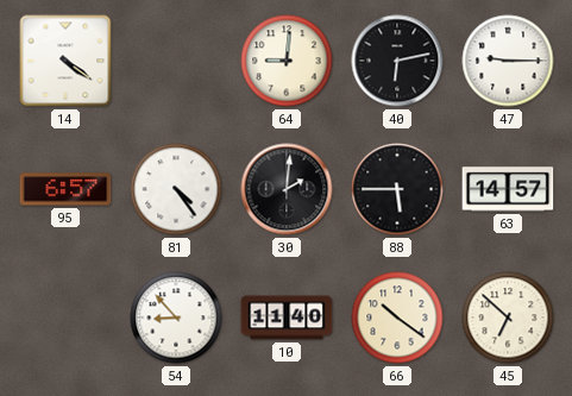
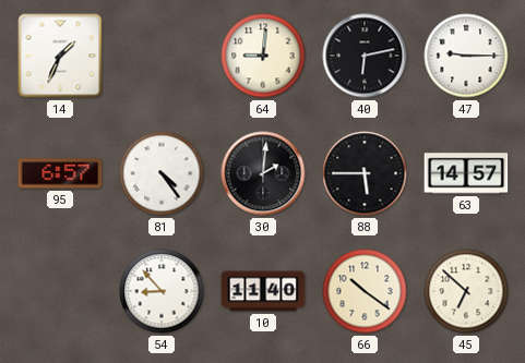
14: 4:21 -> 1:34
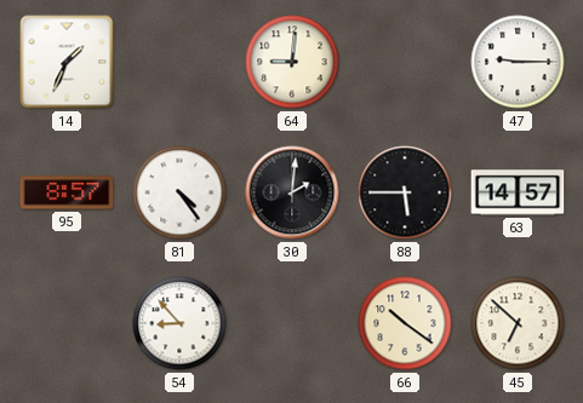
40: 6:13 -> none
95: 6:57 -> 8:57
10: 11:40 -> none
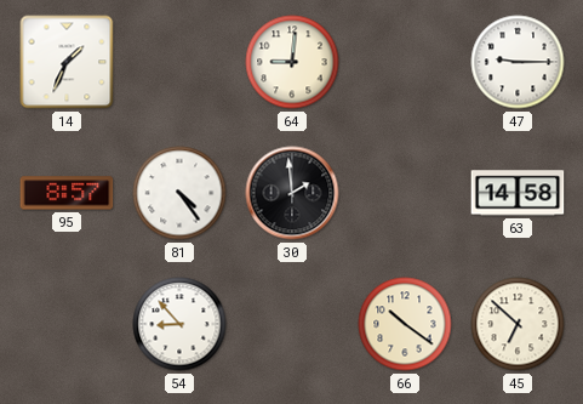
30: 2:01 -> 1:59
88: 5:45 -> none
63: 14:57 -> 14:58
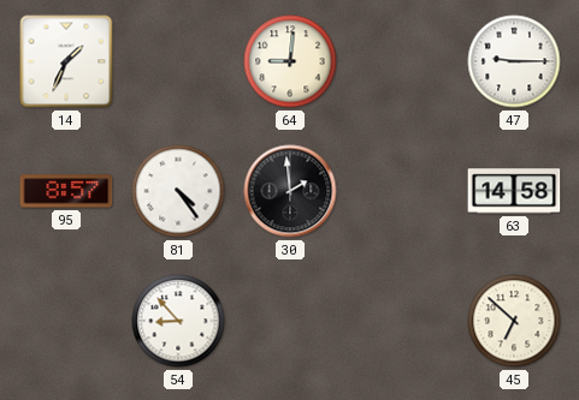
66: 10:21 -> none
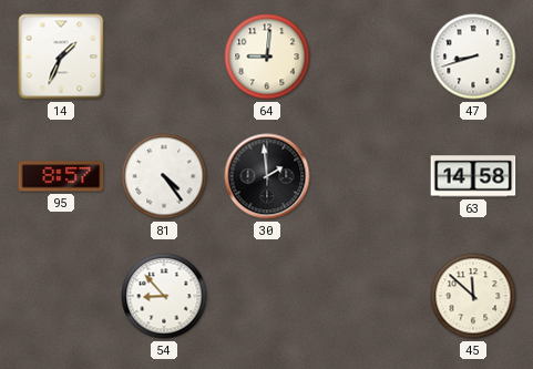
47: 9:15 -> 8:42
45: 6:52 -> 11:52
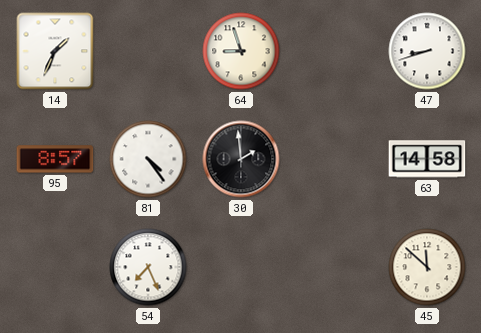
64: 9:01 -> 8:57
54: 8:53 -> 7:26
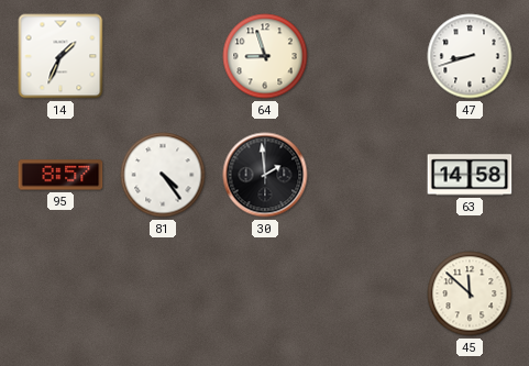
54: 7:26 -> none
